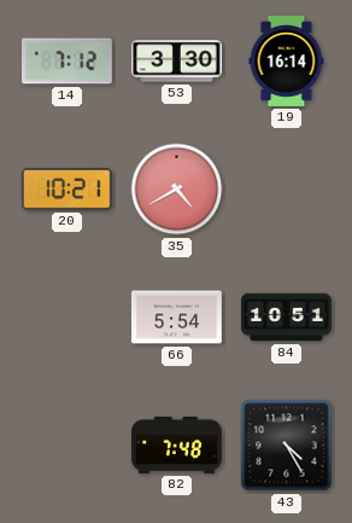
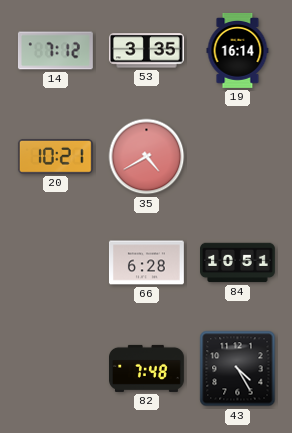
53: 3:30 -> 3:35
66: 5:54 -> 6:28
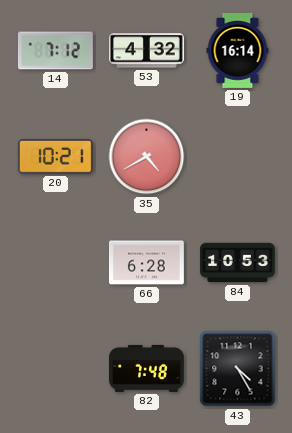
53: 3:35 -> 4:32
84: 10:51 -> 10:53
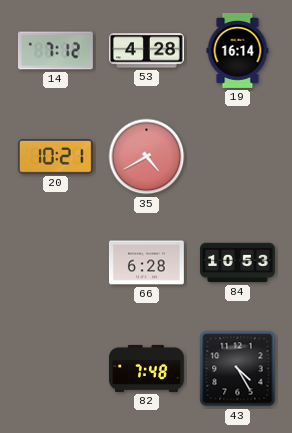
53: 4:32 -> 4:28
